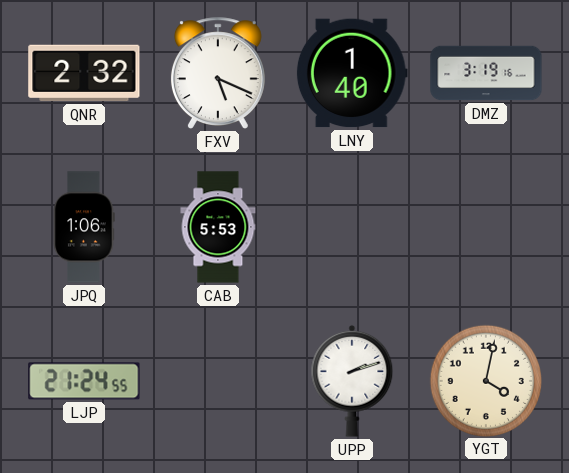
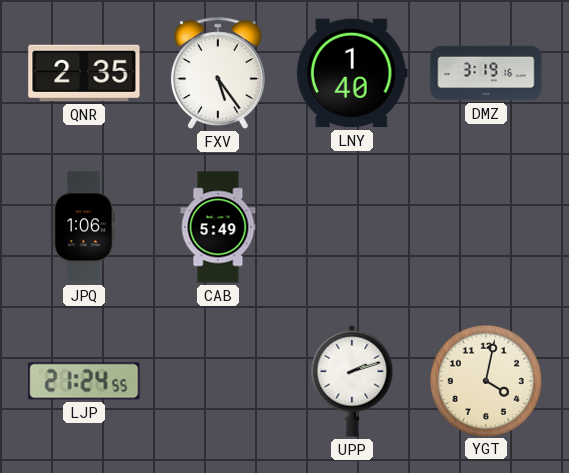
QNR: 2:32 -> 2:35
FXV: 5:19 -> 5:24
CAB: 5:53 -> 5:49
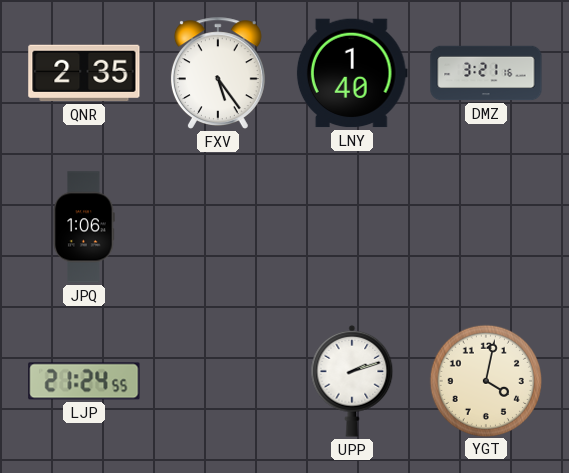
DMZ: 3:19 -> 3:21
CAB: 5:49 -> none
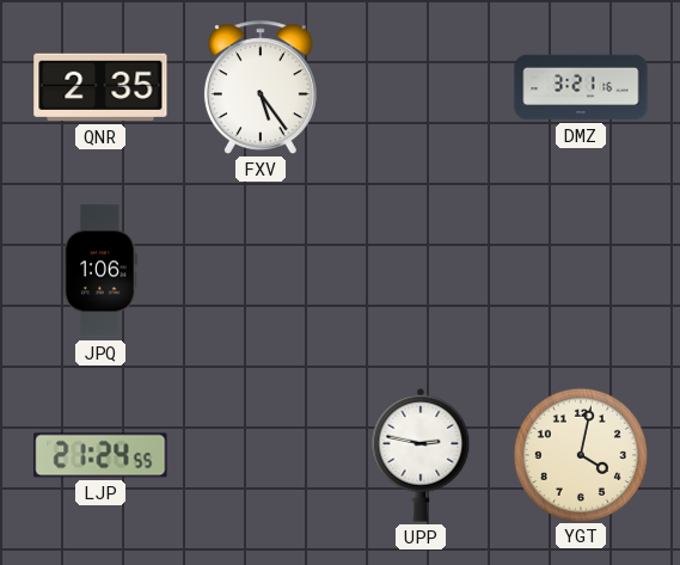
LNY: 1:40 -> none
UPP: 2:12 -> 2:47
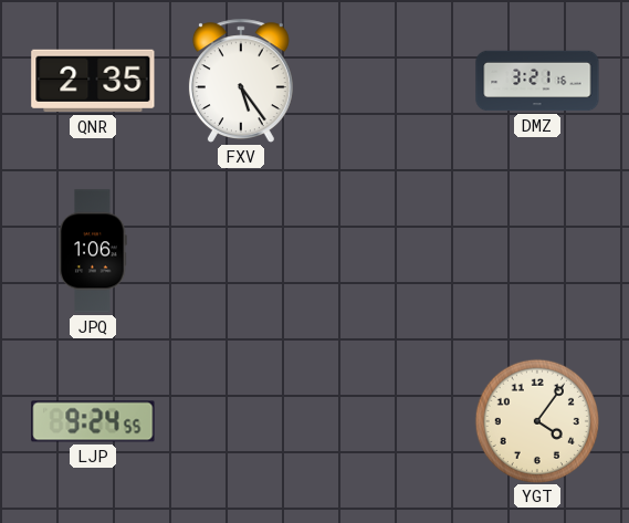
LJP: 21:24 -> 9:24
UPP: 2:47 -> none
YGT: 4:02 -> 4:06
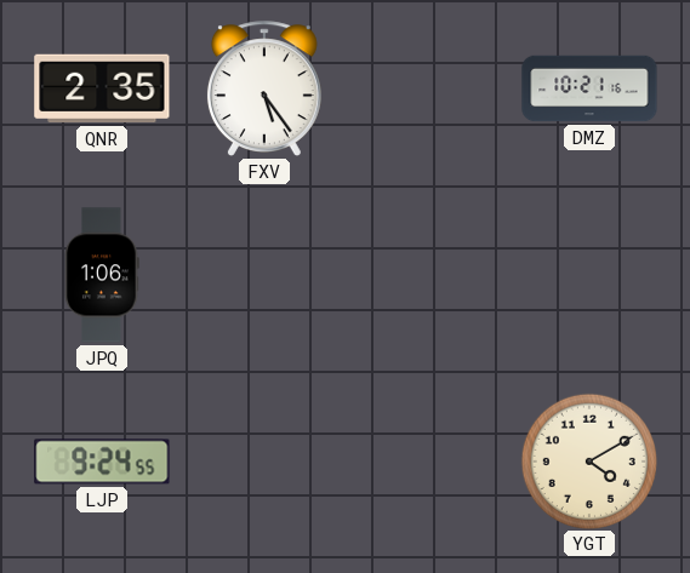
DMZ: 3:21 -> 10:21
YGT: 4:06 -> 4:10
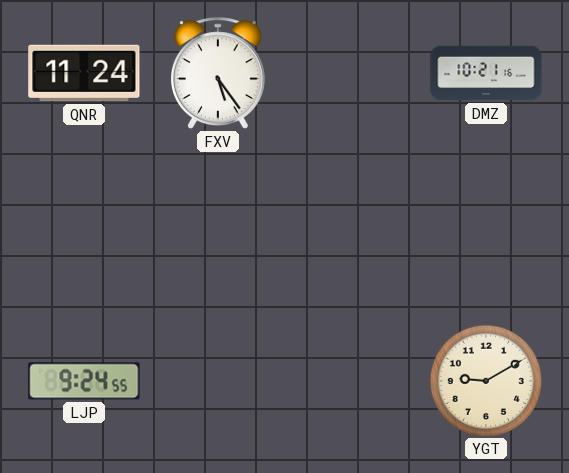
QNR: 2:35 -> 11:24
JPQ: 1:06 -> none
YGT: 4:10 -> 9:10
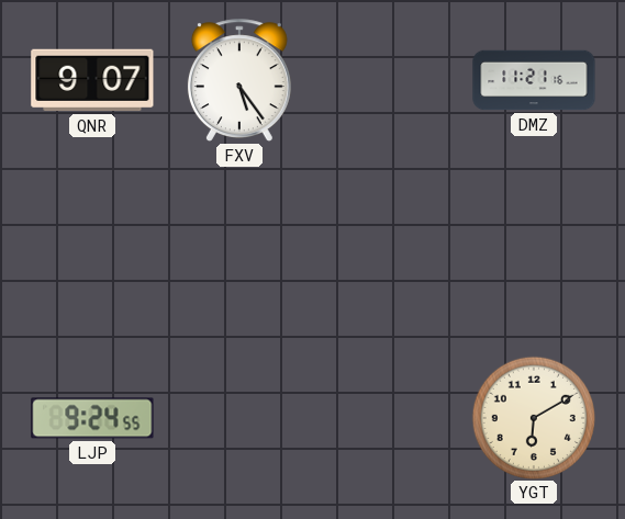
QNR: 11:24 -> 9:07
DMZ: 10:21 -> 11:21
YGT: 9:10 -> 6:10
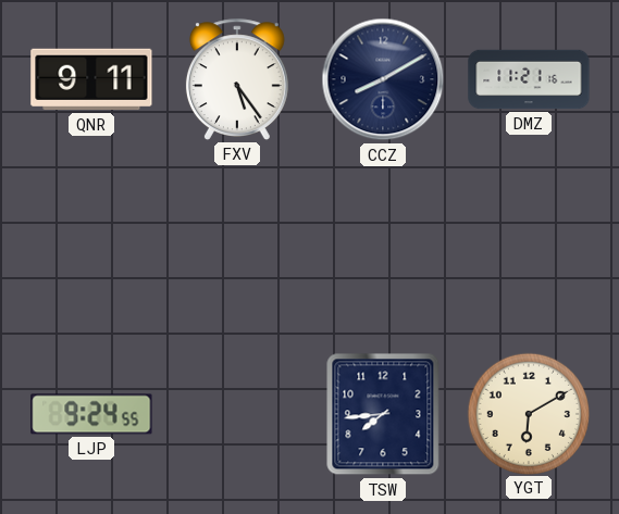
QNR: 9:07 -> 9:11
CCZ: none -> 8:10
TSW: none -> 7:44
